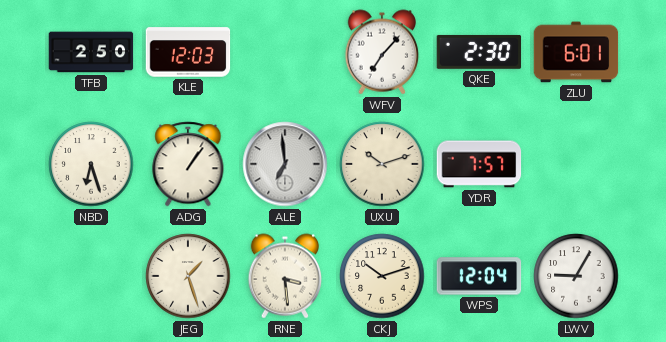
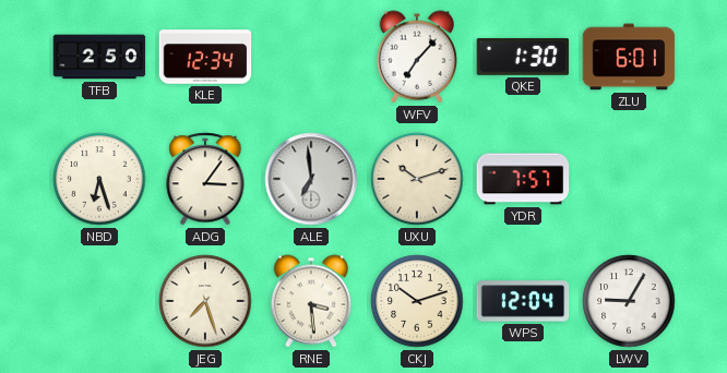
KLE: 12:03 -> 12:34
QKE: 2:30 -> 1:30
ADG: 1:06 -> 3:06
JEG: 1:27 -> 7:27
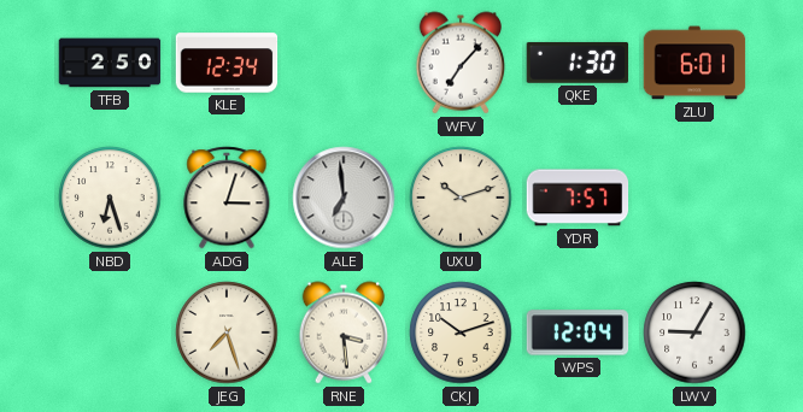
ADG: 3:06 -> 3:03
